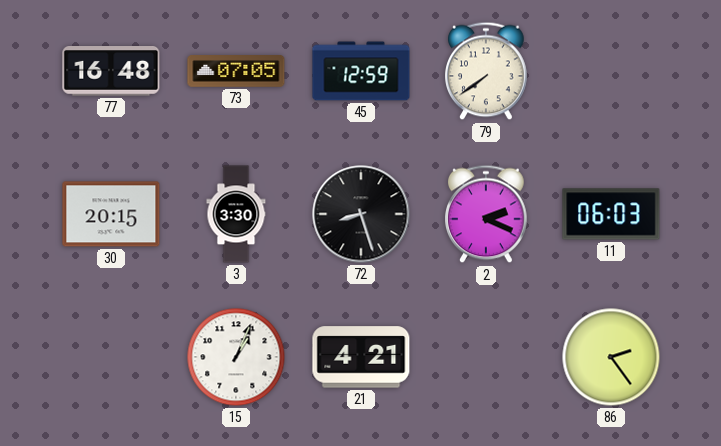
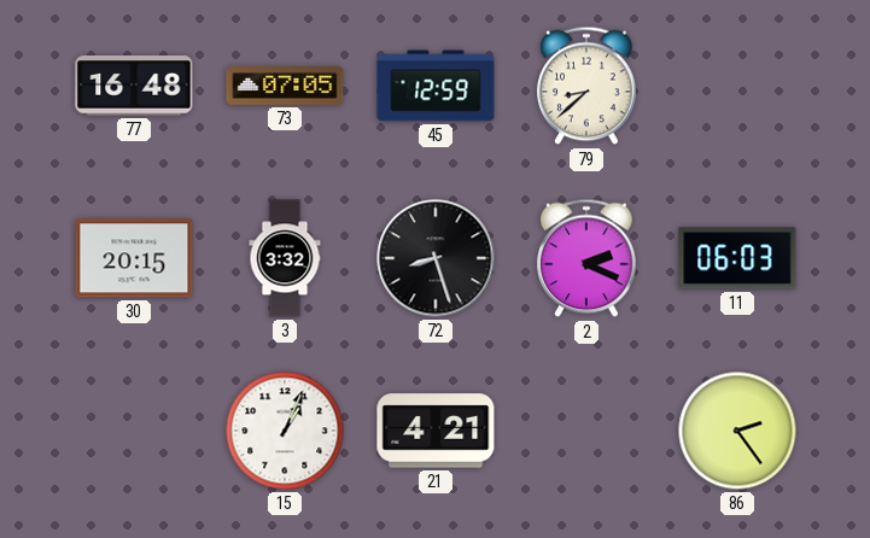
79: 7:39 -> 8:38
3: 3:30 -> 3:32
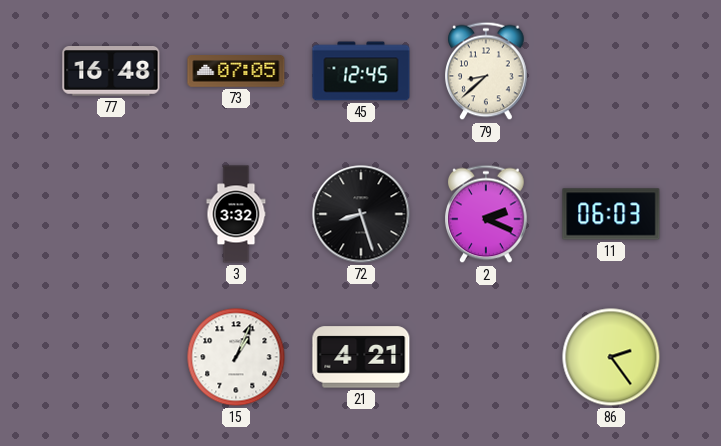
45: 12:59 -> 12:45
30: 20:15 -> none
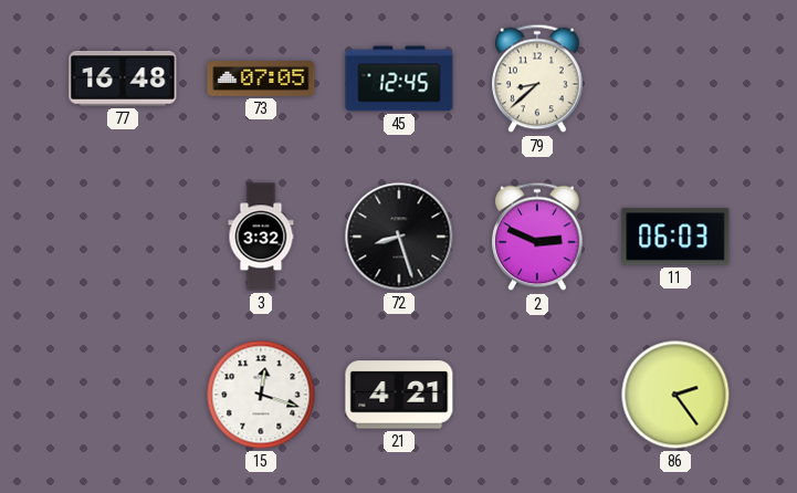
2: 2:19 -> 2:49
15: 1:04 -> 12:18
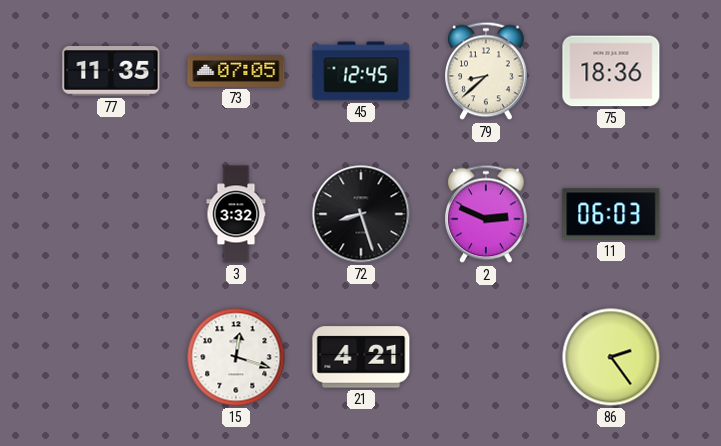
77: 16:48 -> 11:35
75: none -> 18:36
